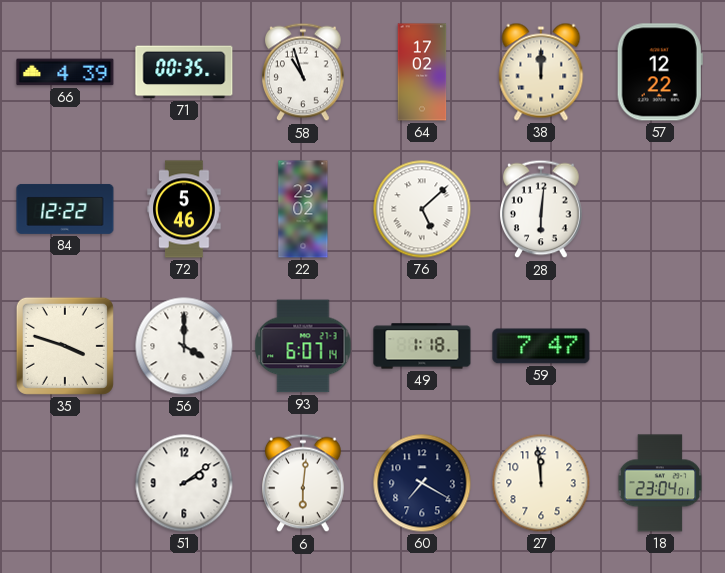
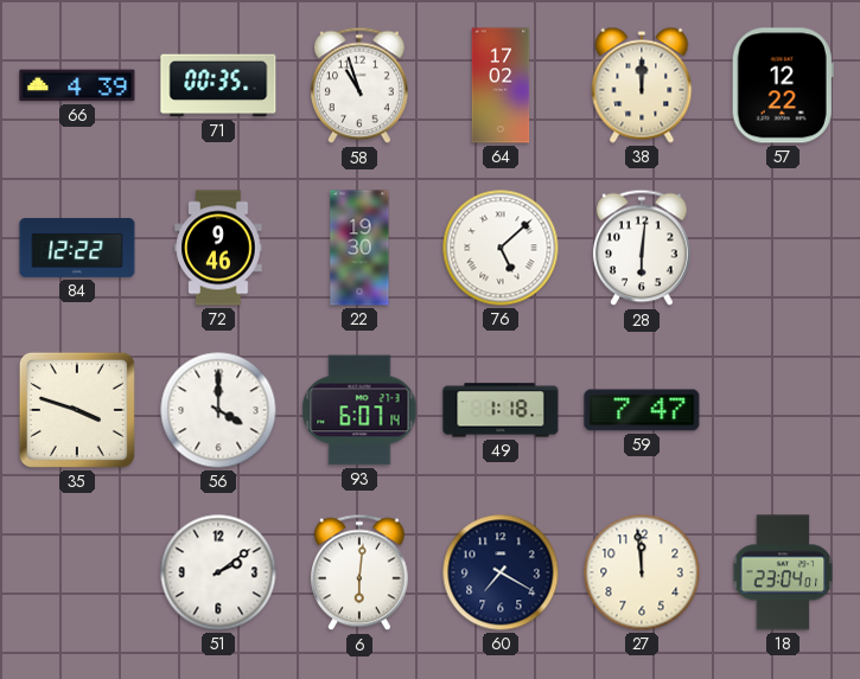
72: 5:46 -> 9:46
22: 23:02 -> 19:30
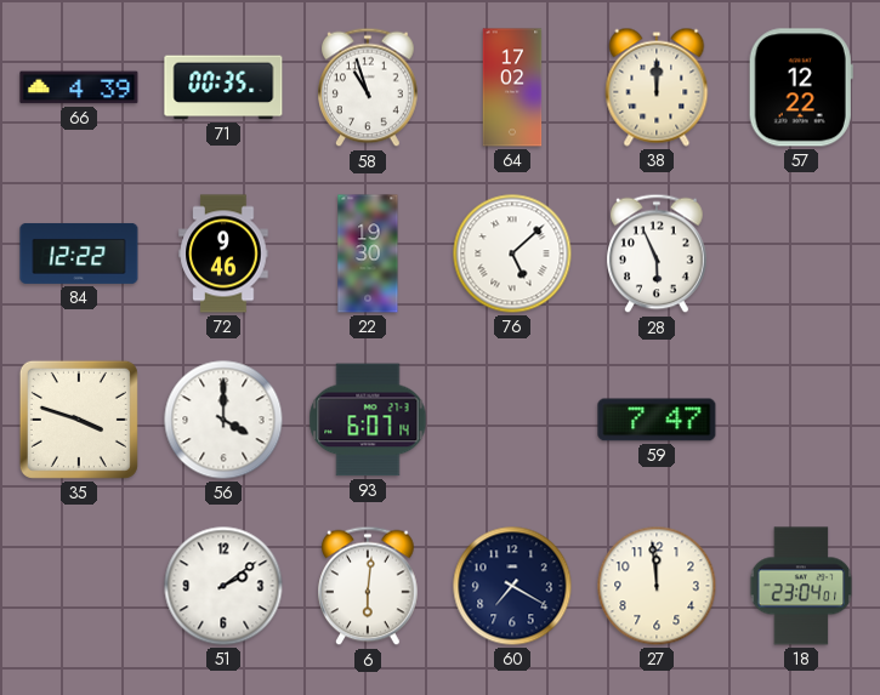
28: 6:01 -> 5:56
49: 1:18 -> none
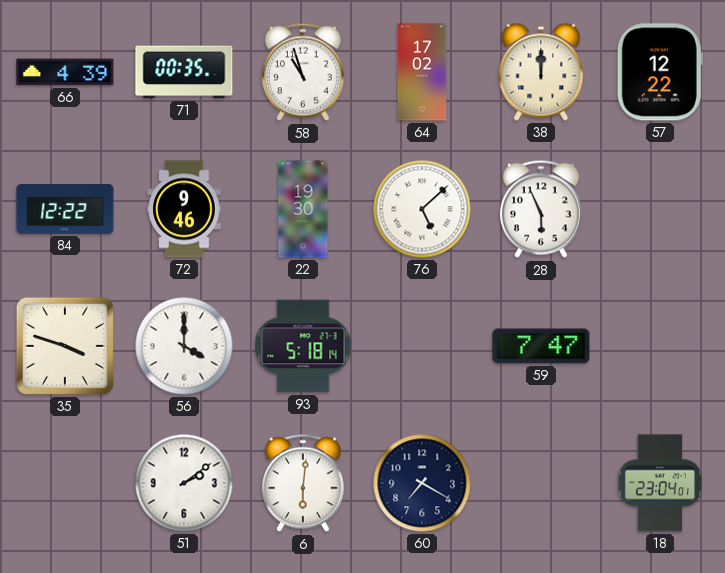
93: 6:07 -> 5:18
27: 11:59 -> none
